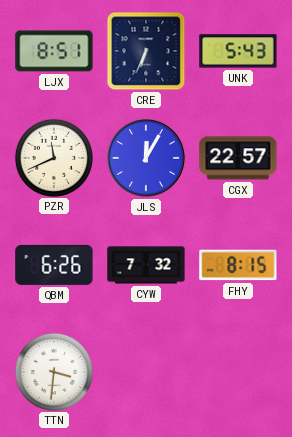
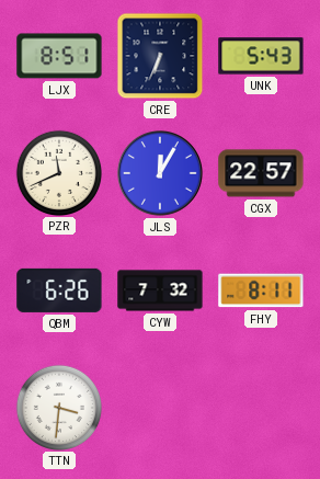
FHY: 8:15 -> 8:11
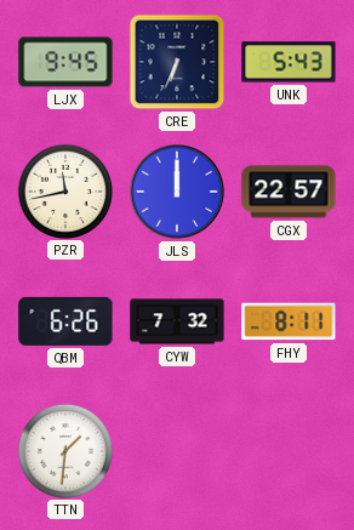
LJX: 8:51 -> 9:45
PZR: 11:41 -> 11:43
JLS: 12:05 -> 12:00
TTN: 3:31 -> 1:31
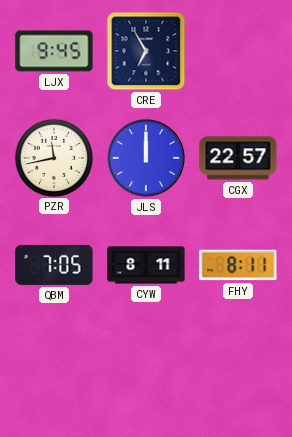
CRE: 6:34 -> 6:55
UNK: 5:43 -> none
QBM: 6:26 -> 7:05
CYW: 7:32 -> 8:11
TTN: 1:31 -> none
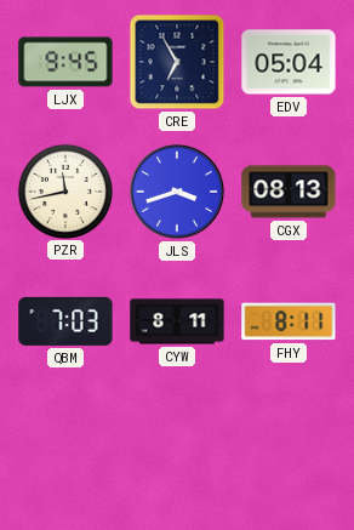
EDV: none -> 05:04
JLS: 12:00 -> 3:42
CGX: 22:57 -> 08:13
QBM: 7:05 -> 7:03
